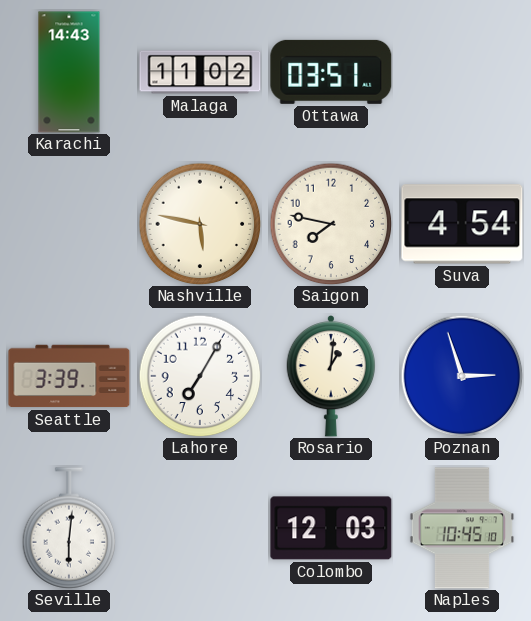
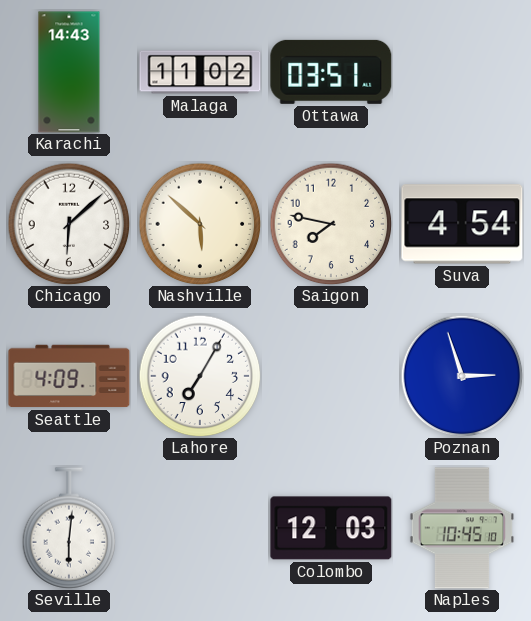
Chicago: none -> 6:08
Nashville: 5:47 -> 5:52
Seattle: 3:39 -> 4:09
Rosario: 1:01 -> none
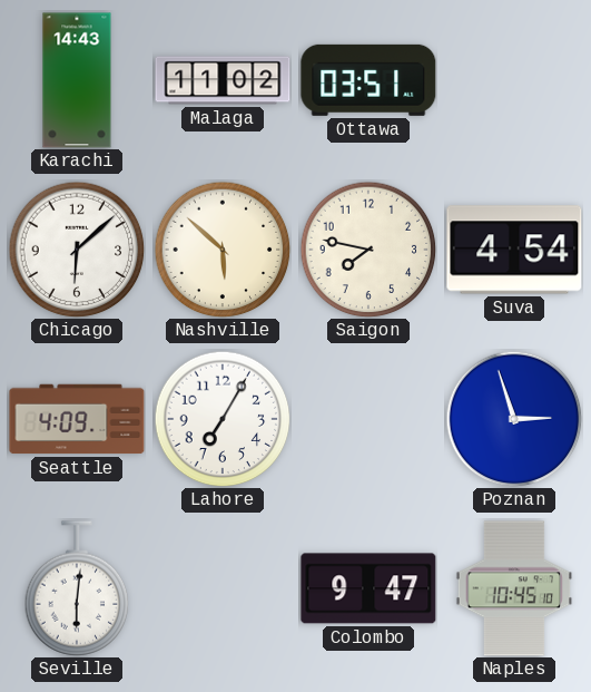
Colombo: 12:03 -> 9:47
